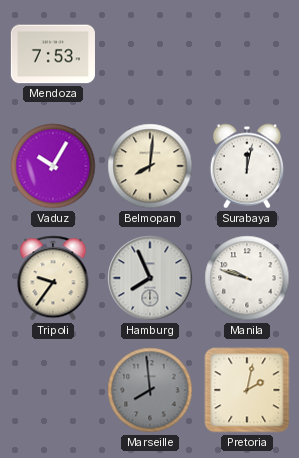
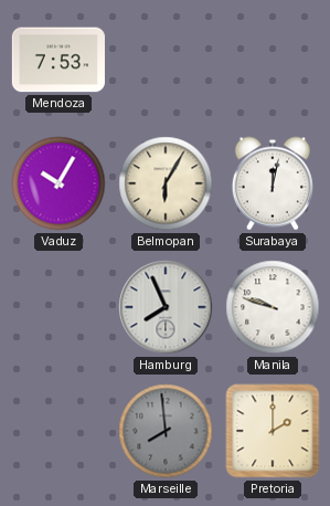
Belmopan: 8:01 -> 6:05
Tripoli: 9:36 -> none
Pretoria: 2:02 -> 2:00
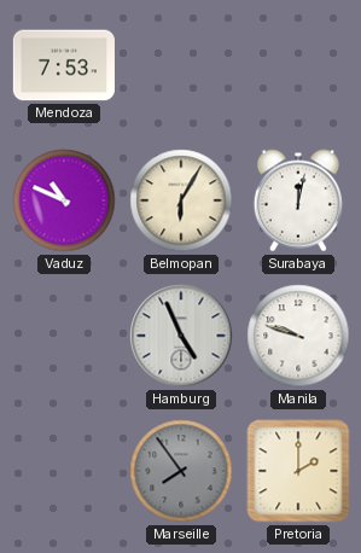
Vaduz: 10:05 -> 10:49
Hamburg: 7:56 -> 4:56
Marseille: 7:59 -> 7:54
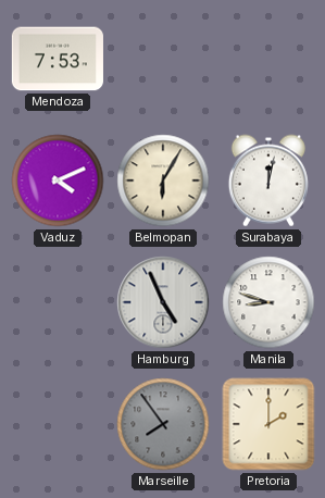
Vaduz: 10:49 -> 4:11
Manila: 9:48 -> 8:48
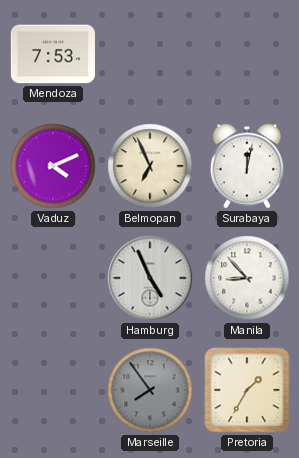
Belmopan: 6:05 -> 6:56
Manila: 8:48 -> 8:53
Pretoria: 2:00 -> 1:35
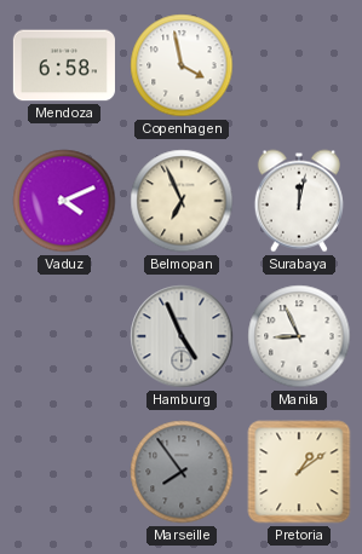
Mendoza: 7:53 -> 6:58
Copenhagen: none -> 3:58
Manila: 8:53 -> 8:56
Pretoria: 1:35 -> 1:09
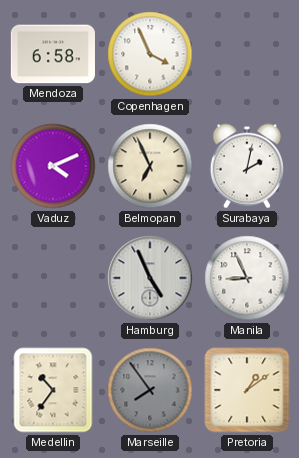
Copenhagen: 3:58 -> 3:56
Surabaya: 12:02 -> 2:02
Medellin: none -> 10:36
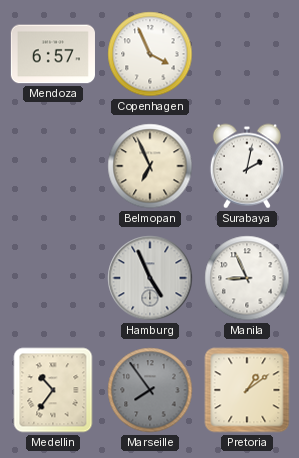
Mendoza: 6:58 -> 6:57
Vaduz: 4:11 -> none
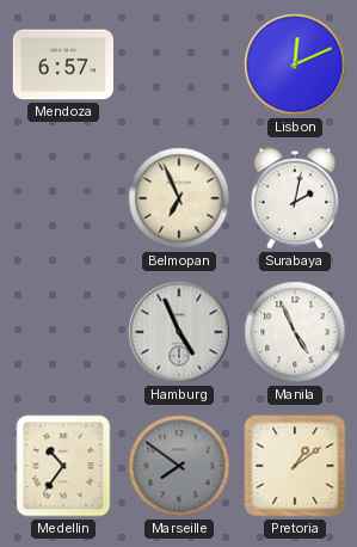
Copenhagen: 3:56 -> none
Lisbon: none -> 12:11
Manila: 8:56 -> 4:56
Marseille: 7:54 -> 7:51
